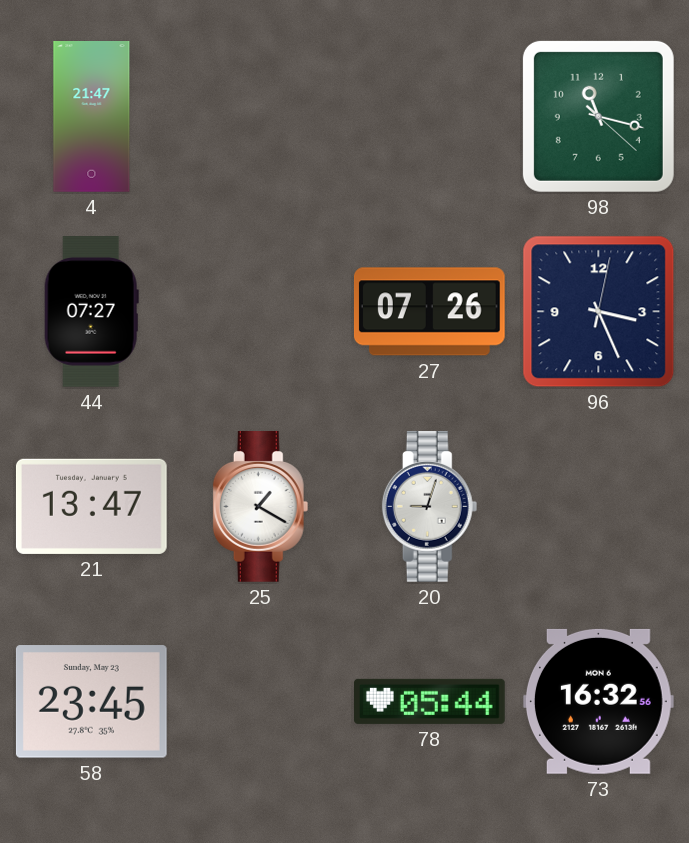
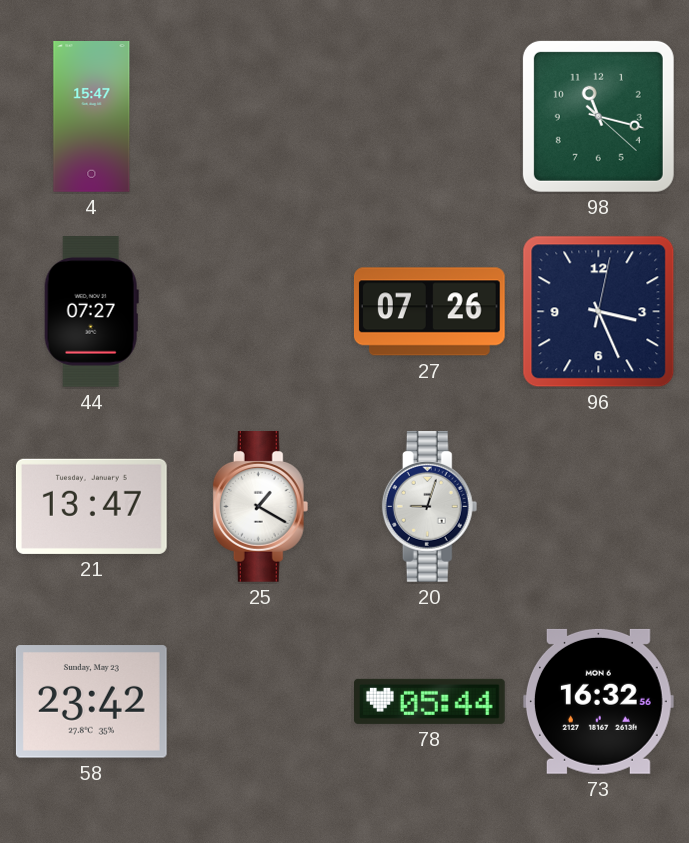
4: 21:47 -> 15:47
58: 23:45 -> 23:42
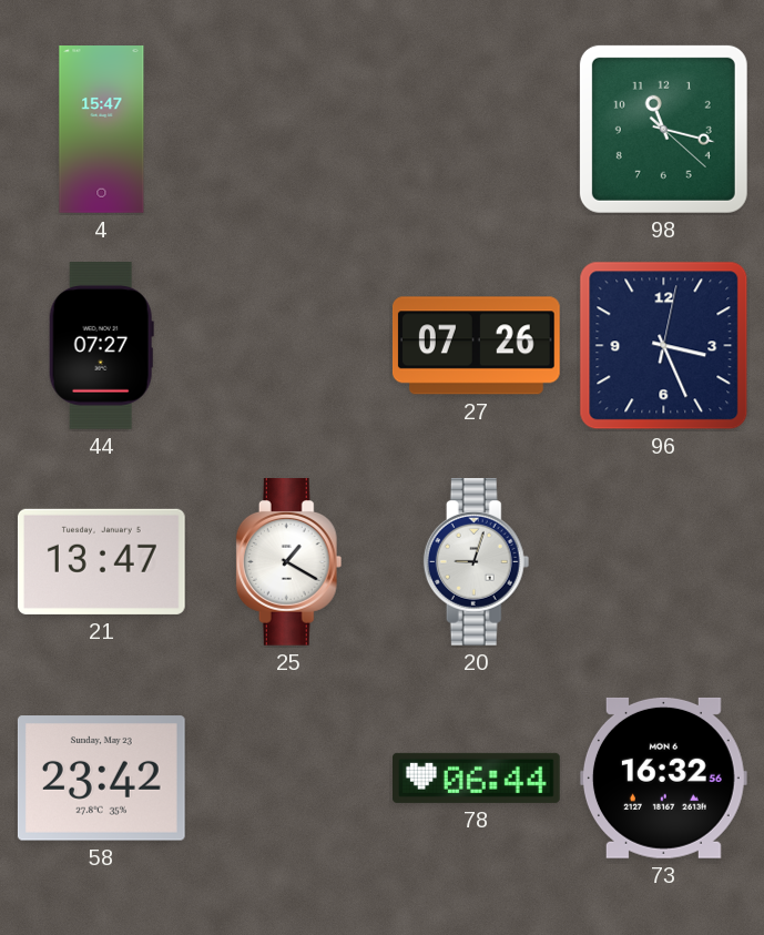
78: 05:44 -> 06:44
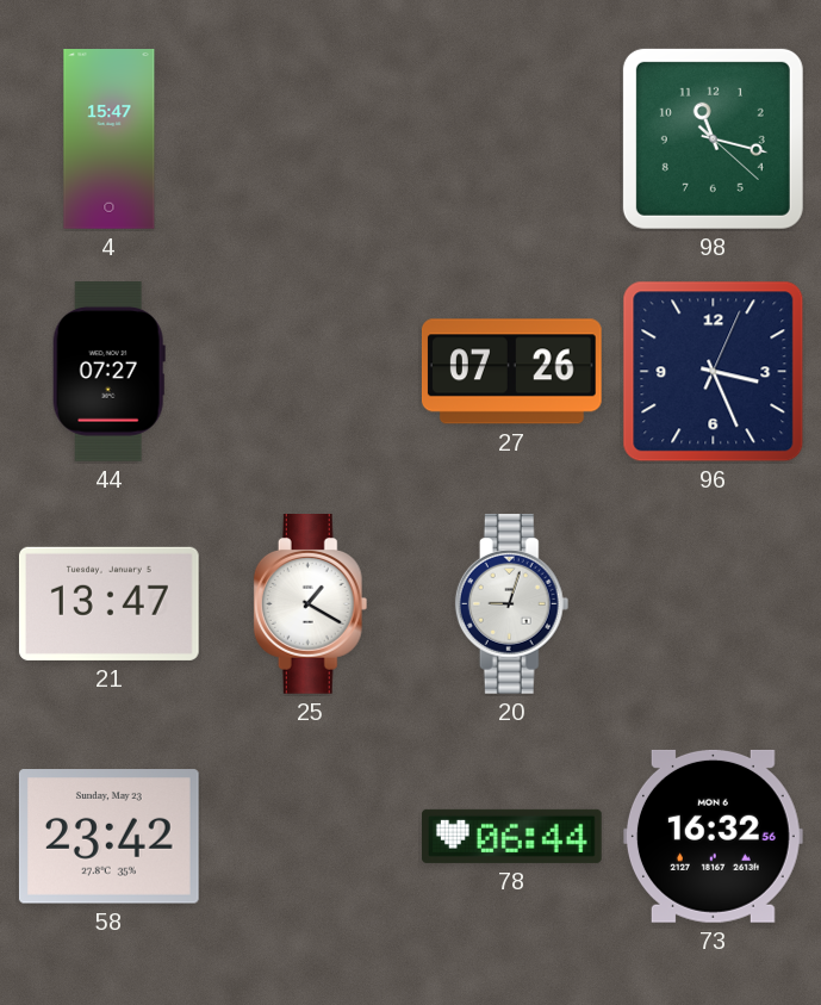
96: 3:26:02 -> 3:26:04
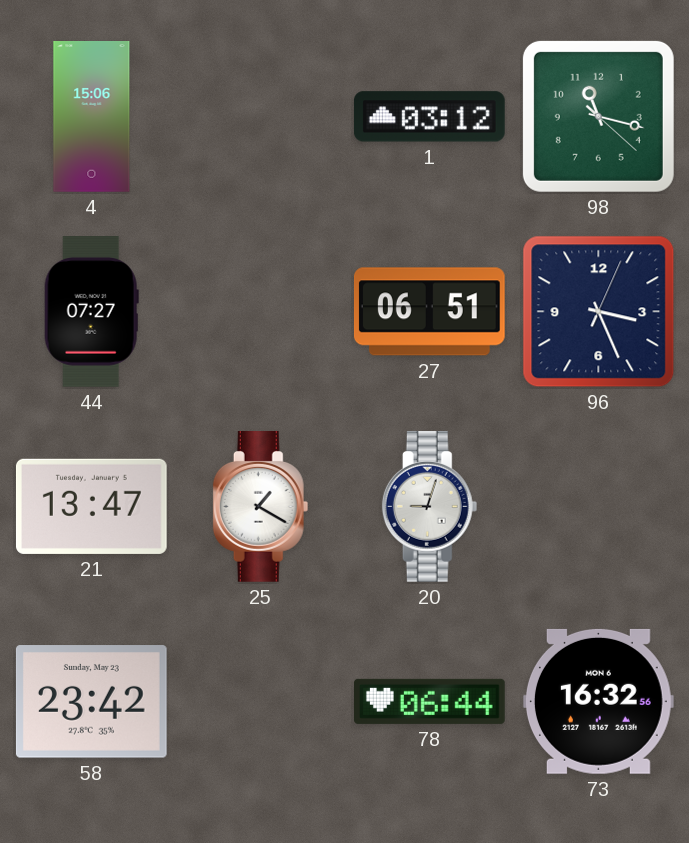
4: 15:47 -> 15:06
1: none -> 03:12
27: 07:26 -> 06:51
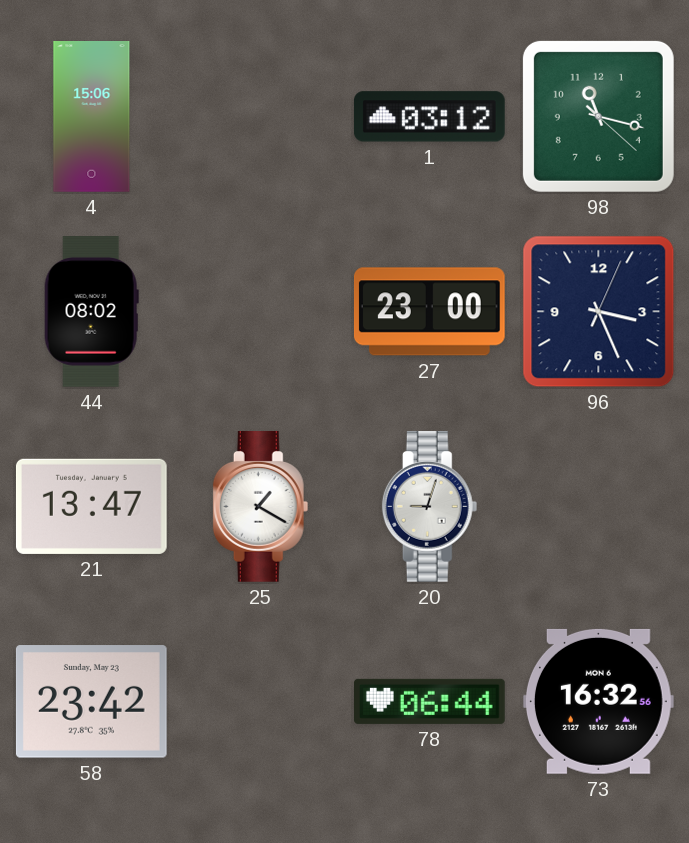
44: 07:27 -> 08:02
27: 06:51 -> 23:00
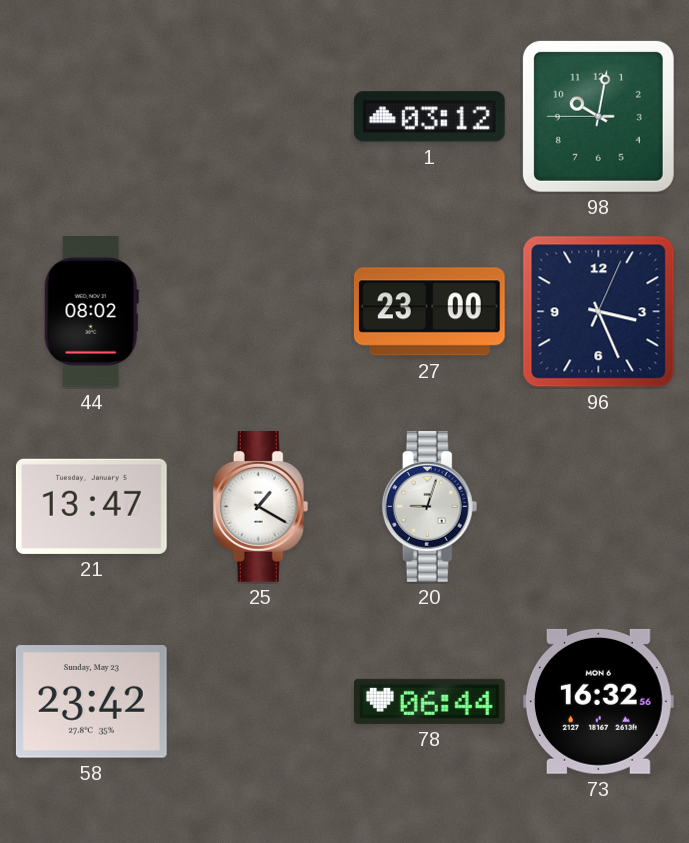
4: 15:06 -> none
98: 11:17 -> 10:01
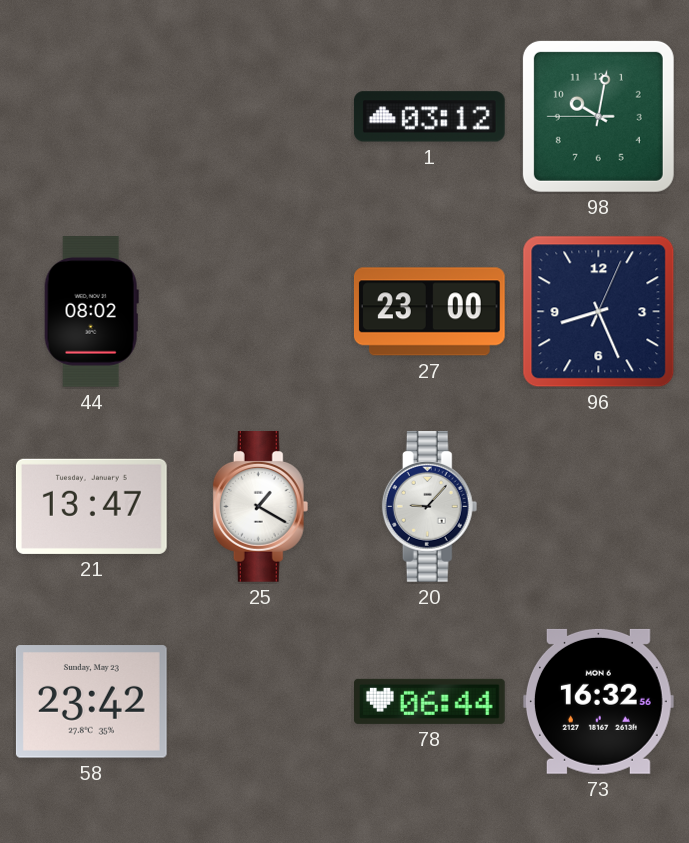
96: 3:26 -> 8:26
20: 9:03 -> 9:07
